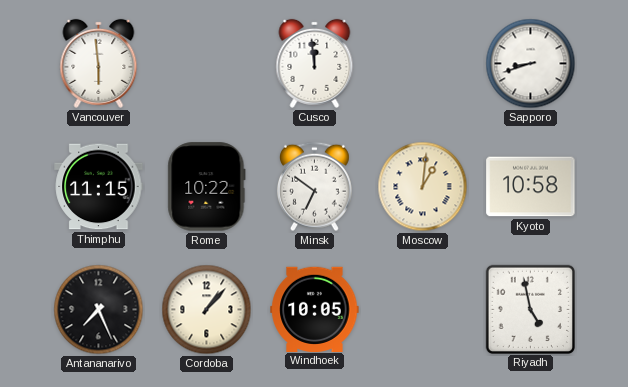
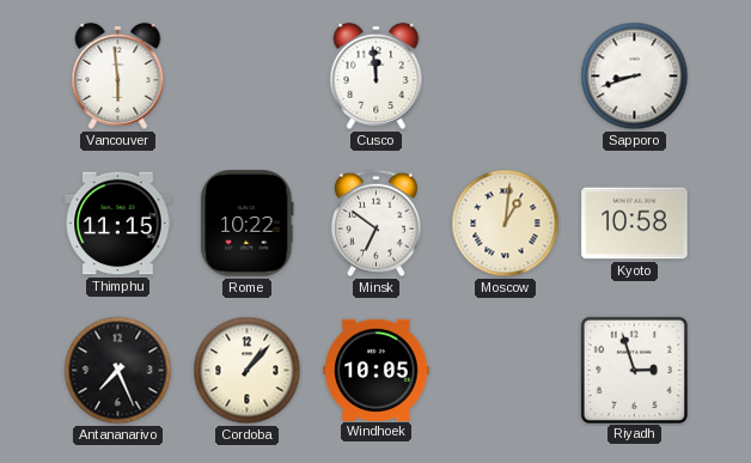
Riyadh: 4:58 -> 2:57
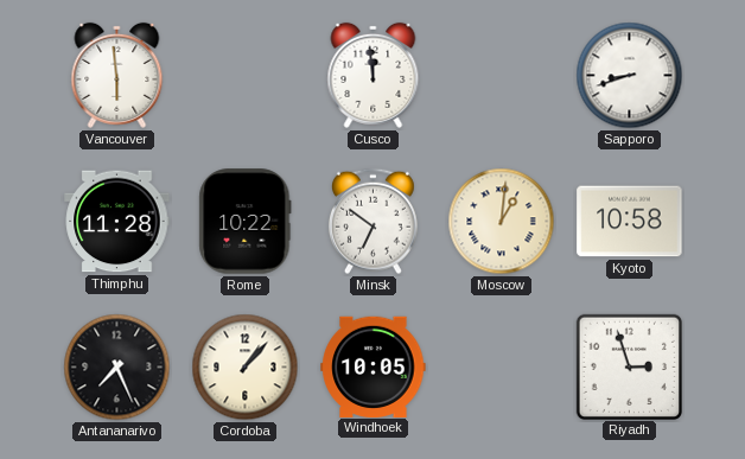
Thimphu: 11:15 -> 11:28
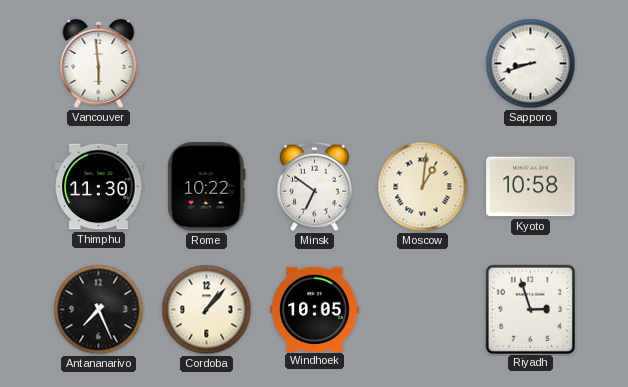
Cusco: 11:59 -> none
Thimphu: 11:28 -> 11:30
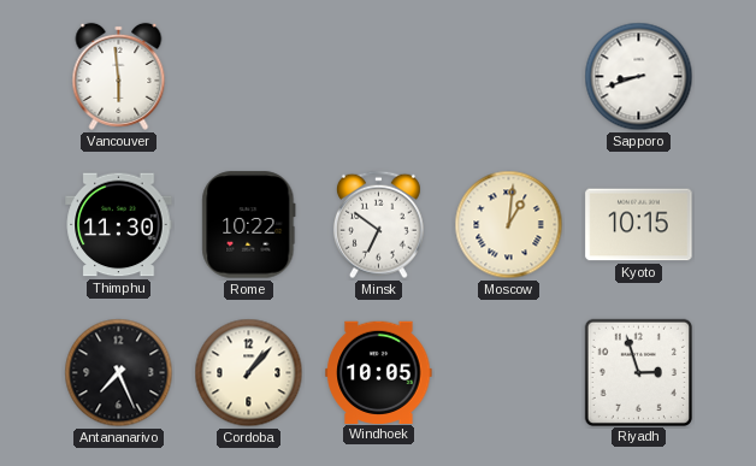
Kyoto: 10:58 -> 10:15
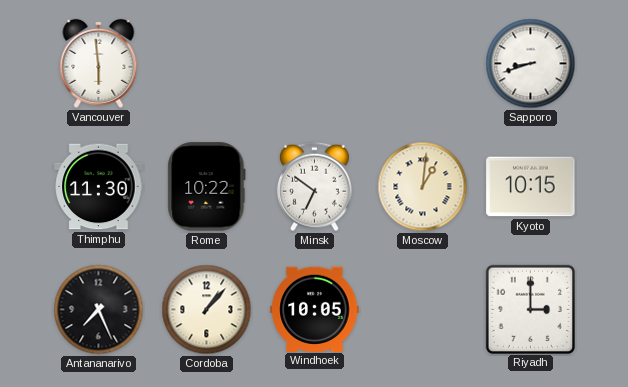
Riyadh: 2:57 -> 3:00
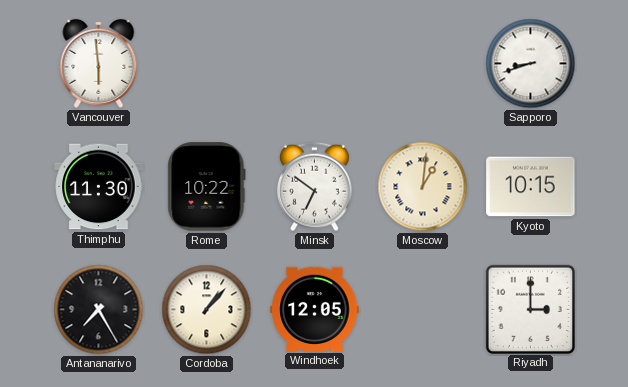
Antananarivo: 7:26 -> 7:25
Windhoek: 10:05 -> 12:05
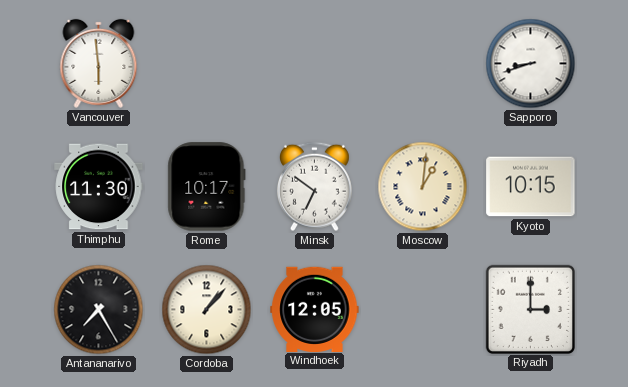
Rome: 10:22 -> 10:17
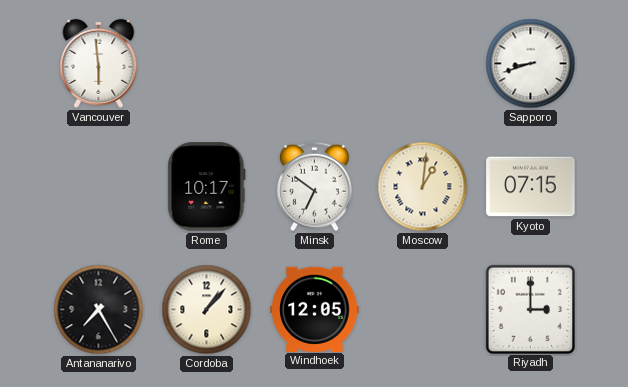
Thimphu: 11:30 -> none
Kyoto: 10:15 -> 07:15
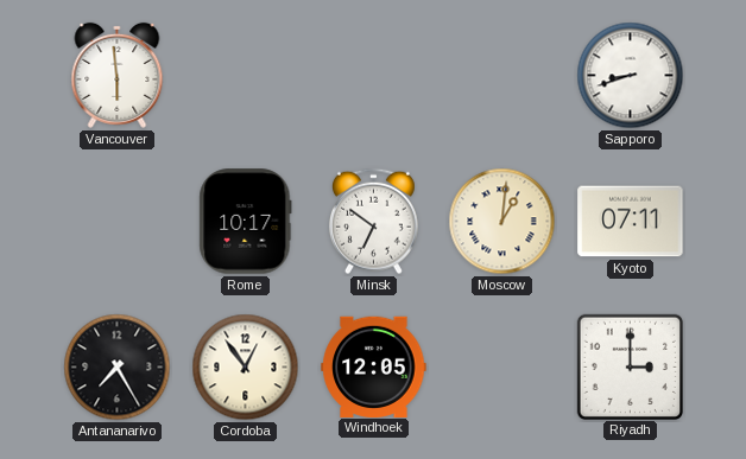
Kyoto: 07:15 -> 07:11
Cordoba: 1:07 -> 12:54
